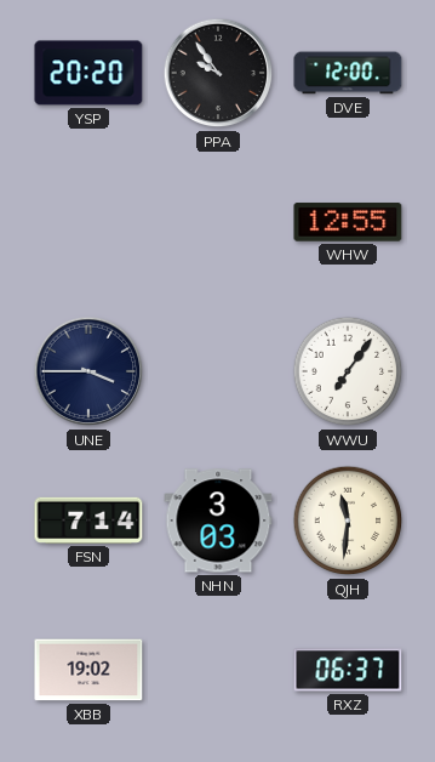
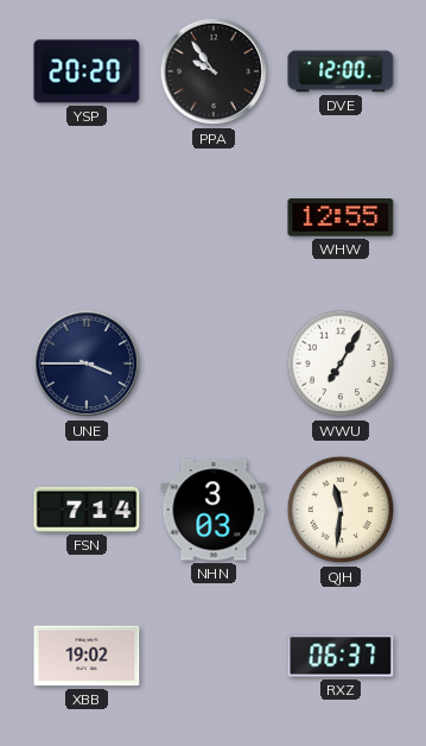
WWU: 7:06 -> 7:05
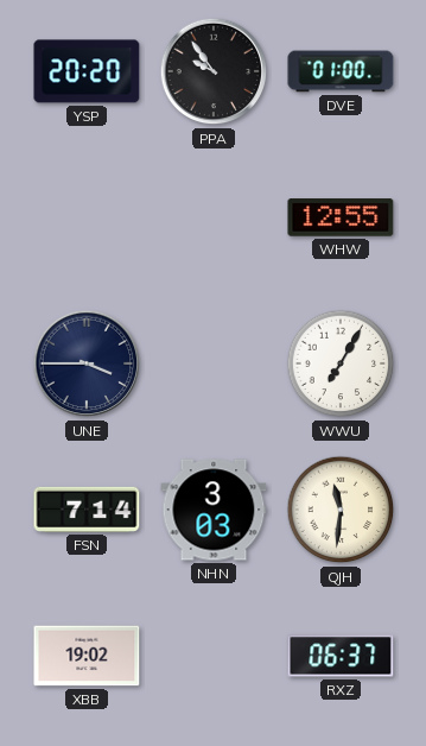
DVE: 12:00 -> 01:00
